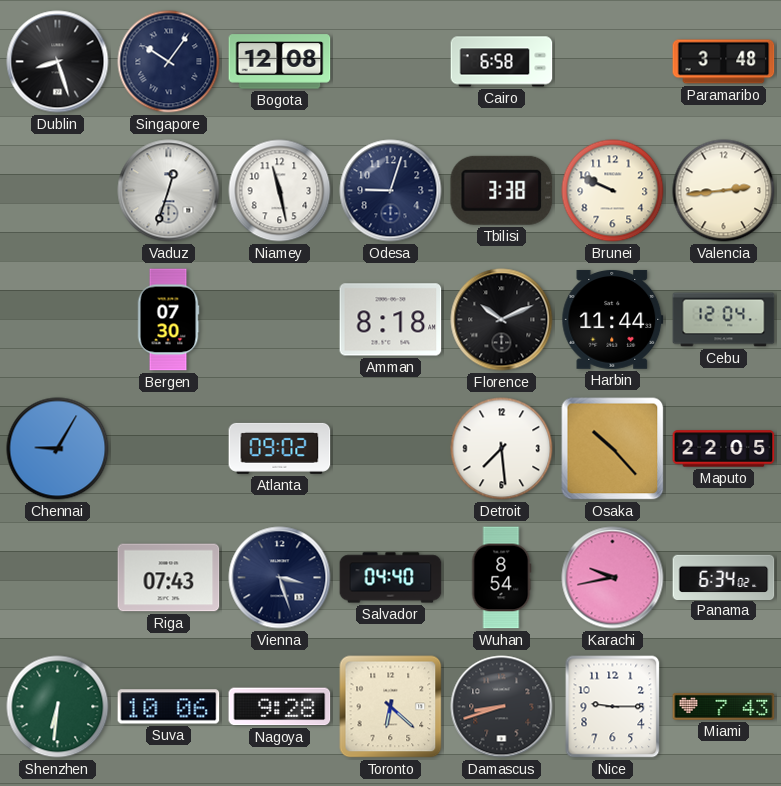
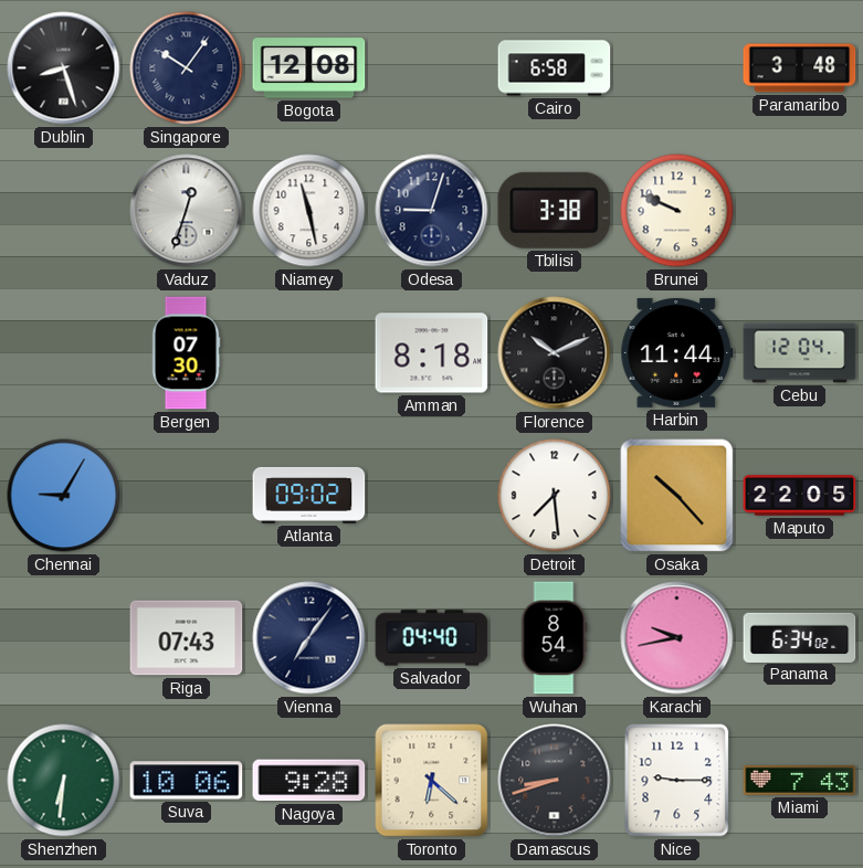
Valencia: 2:44 -> none
Vienna: 3:27 -> 7:06
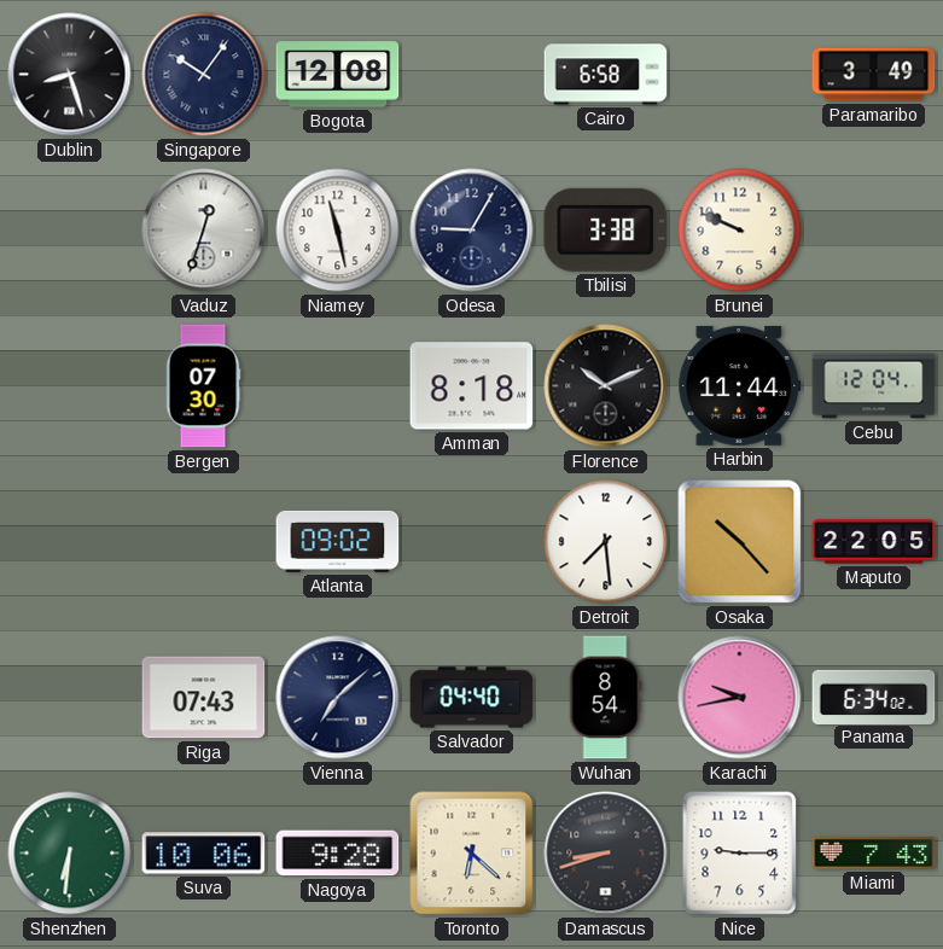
Paramaribo: 3:48 -> 3:49
Odesa: 9:03 -> 9:05
Chennai: 9:05 -> none
Vienna: 7:06 -> 7:08
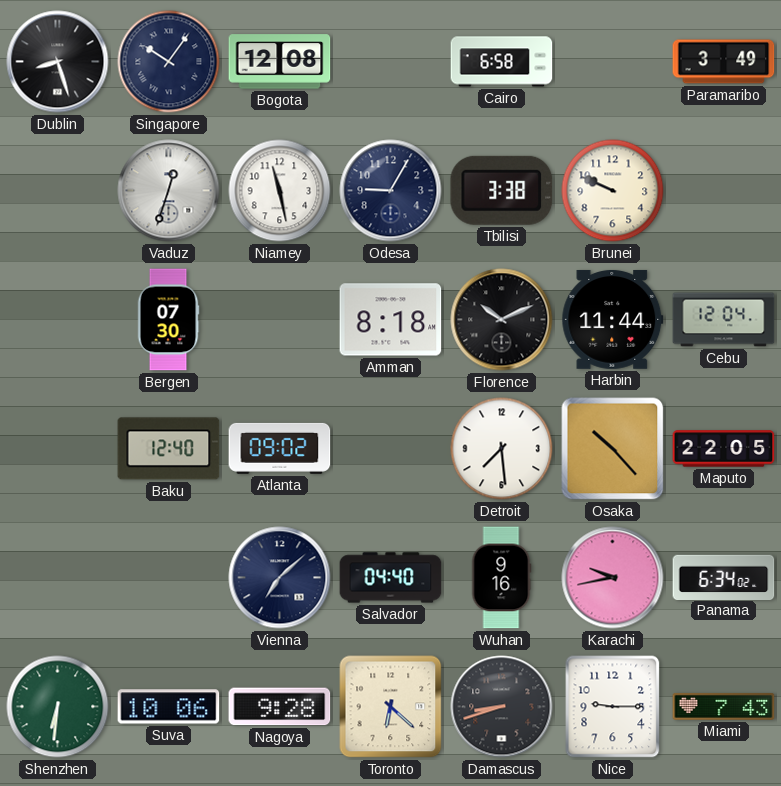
Baku: none -> 12:40
Riga: 07:43 -> none
Wuhan: 8:54 -> 9:16
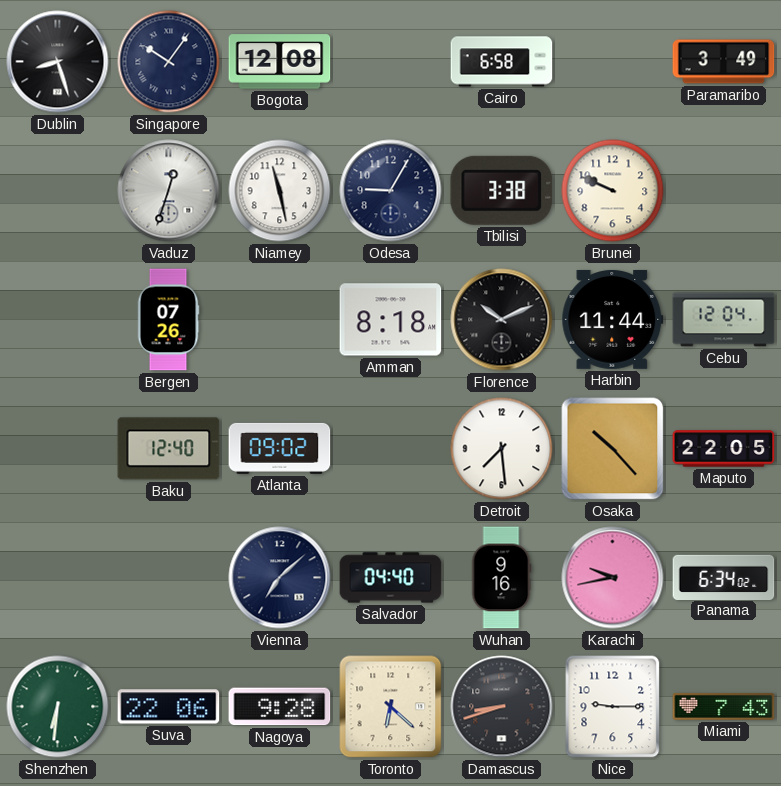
Bergen: 07:30 -> 07:26
Suva: 10:06 -> 22:06
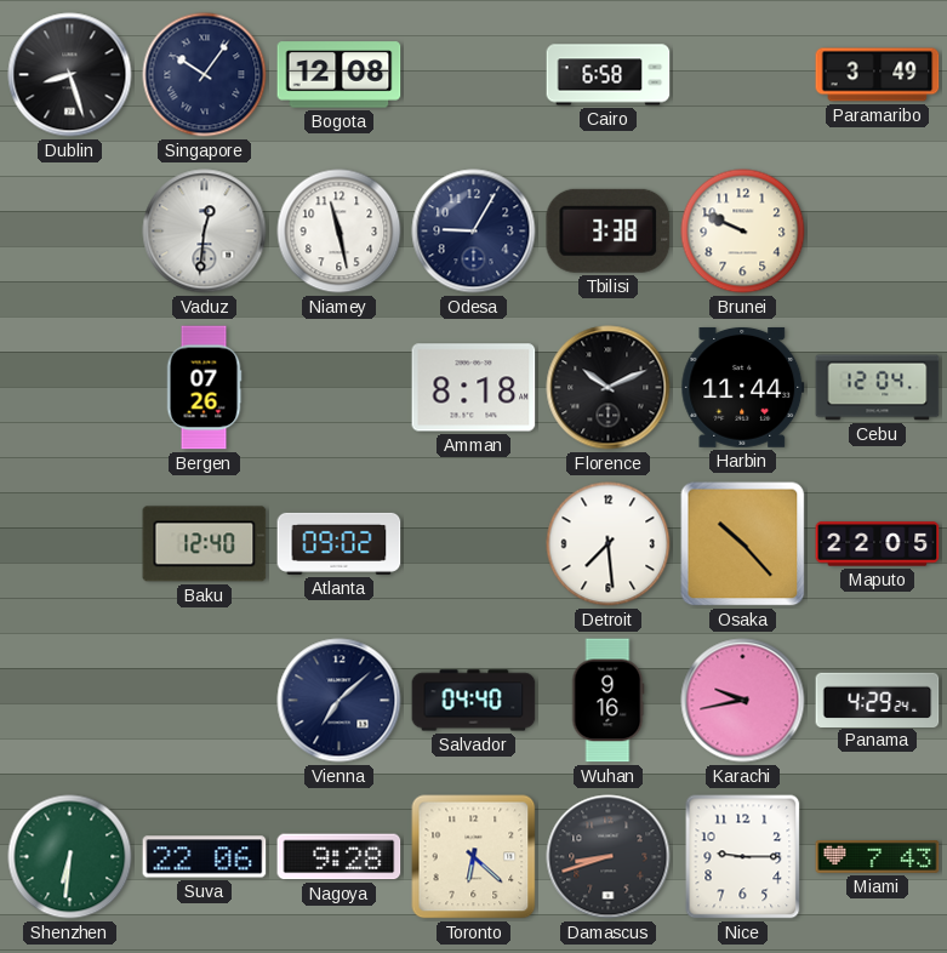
Vaduz: 12:33 -> 12:31
Panama: 6:34 -> 4:29
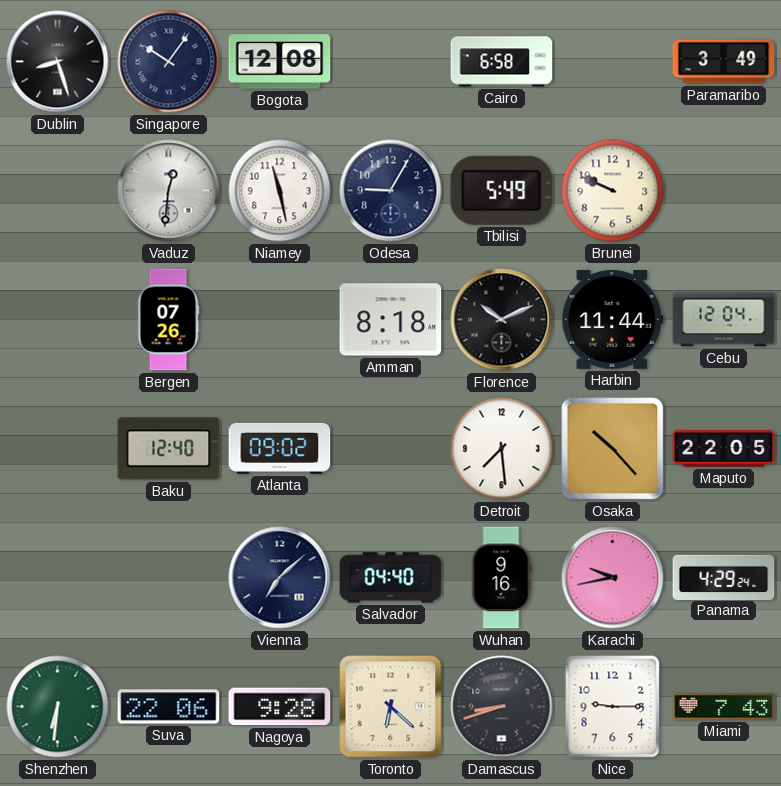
Tbilisi: 3:38 -> 5:49
